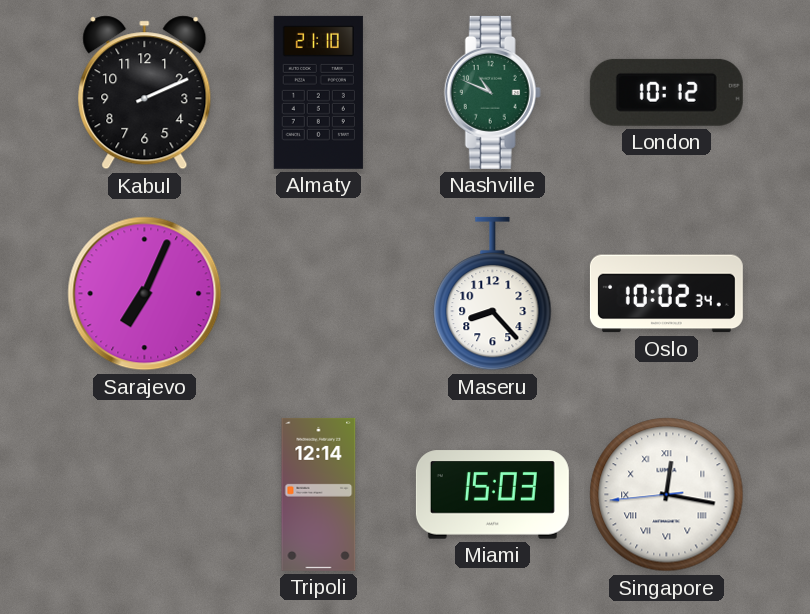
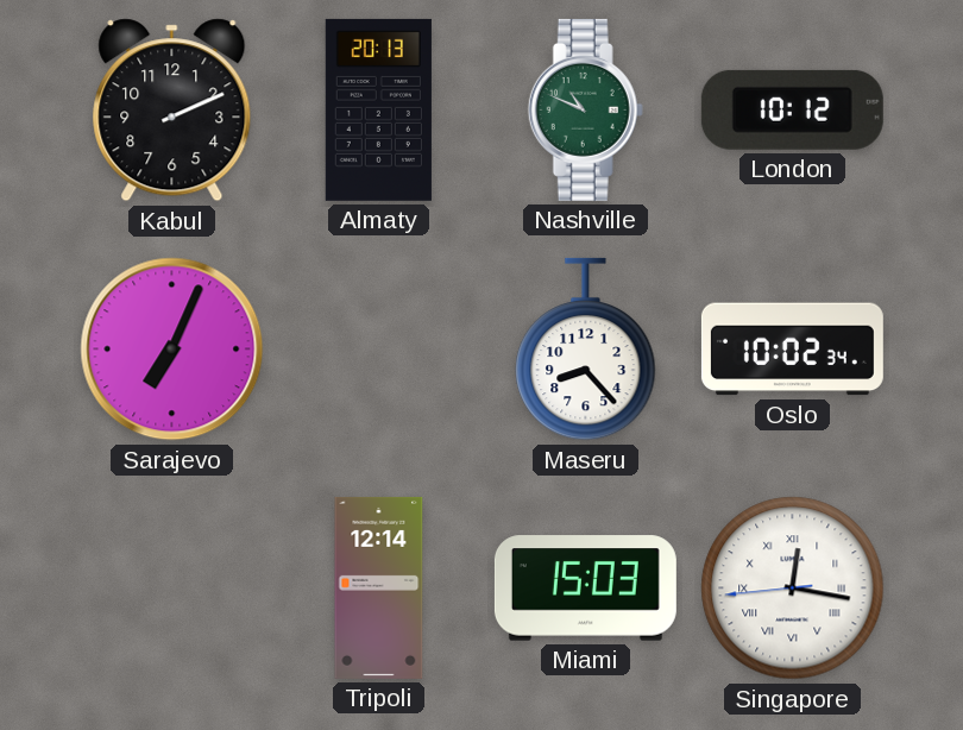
Almaty: 21:10 -> 20:13
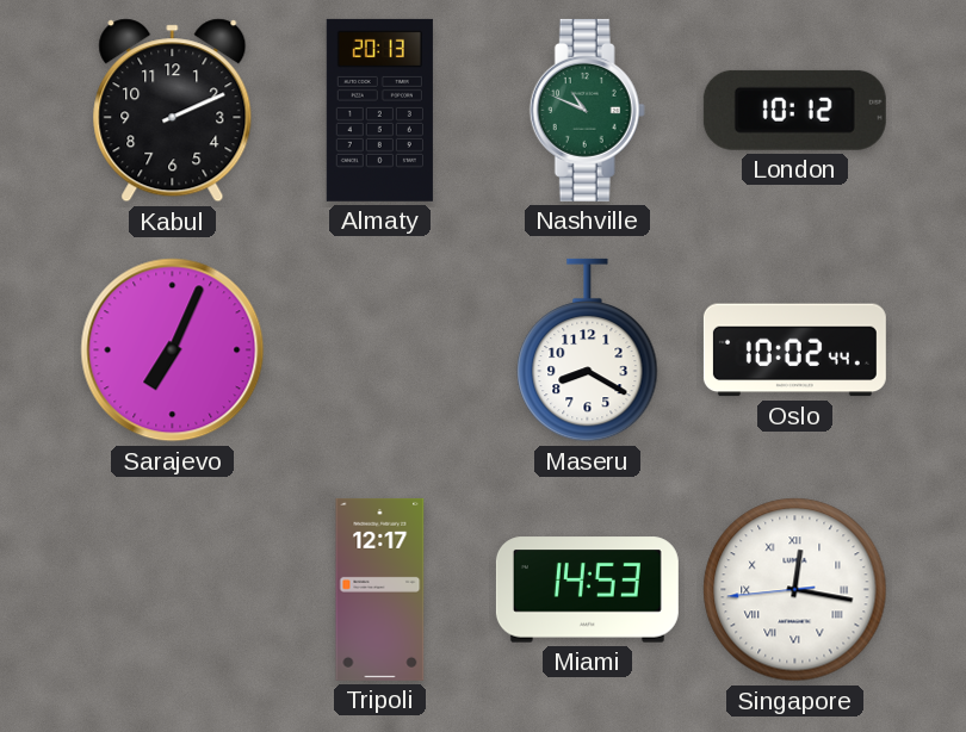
Maseru: 8:23 -> 8:20
Oslo: 10:02:34 -> 10:02:44
Tripoli: 12:14 -> 12:17
Miami: 15:03 -> 14:53
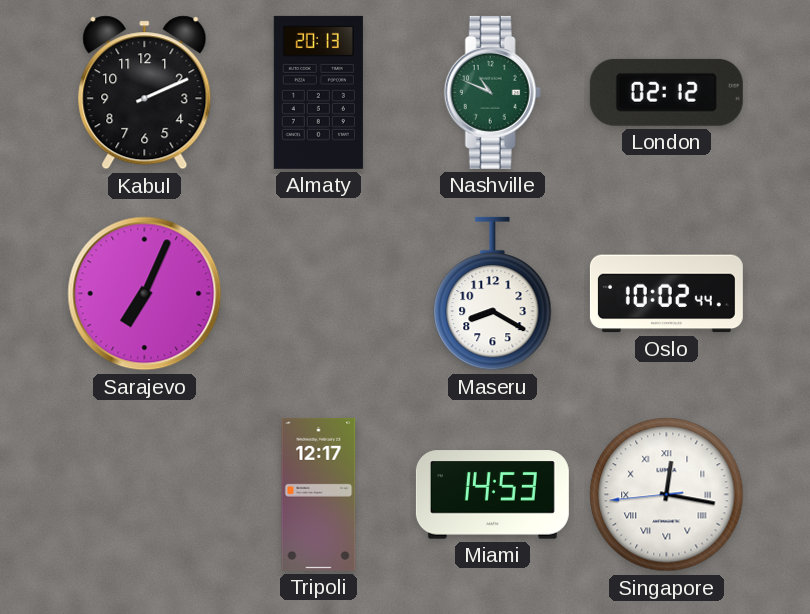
London: 10:12 -> 02:12
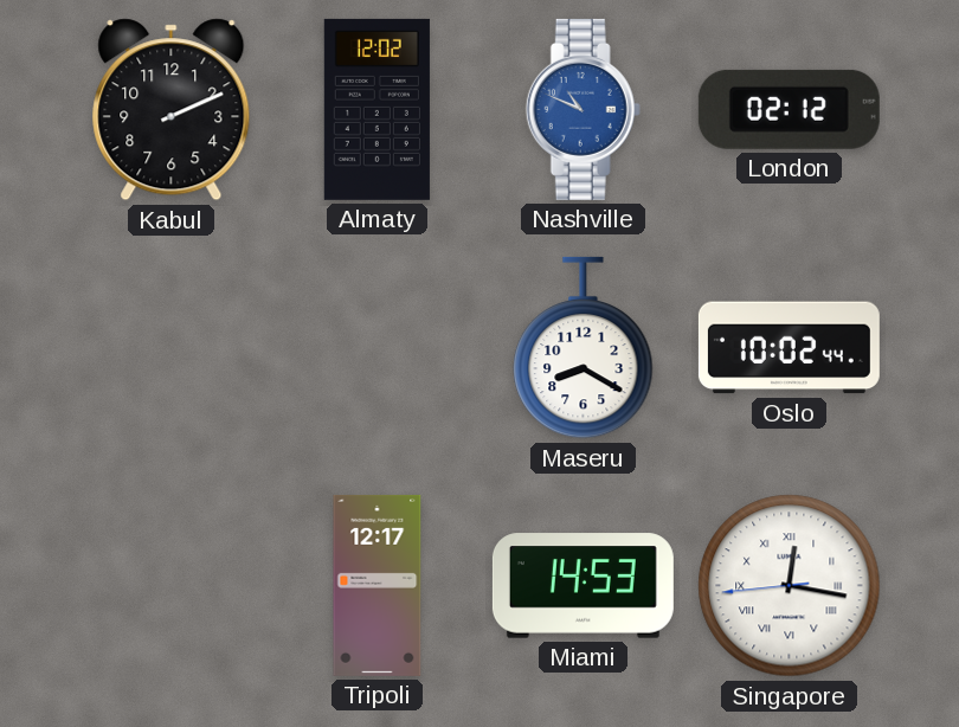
Almaty: 20:13 -> 12:02
Nashville dial: green -> blue
Sarajevo: 7:04 -> none
